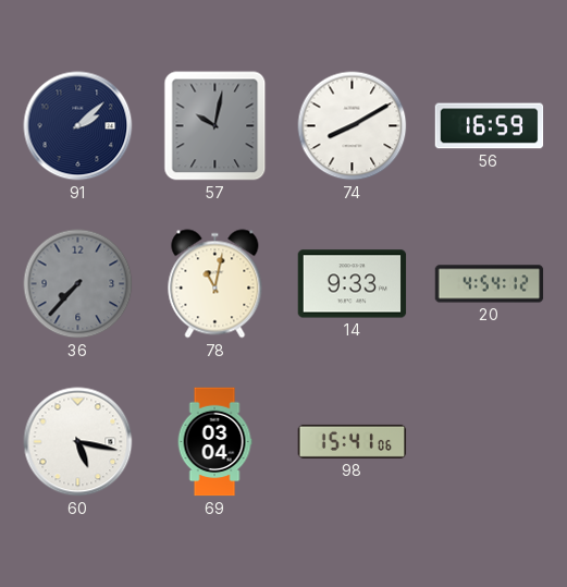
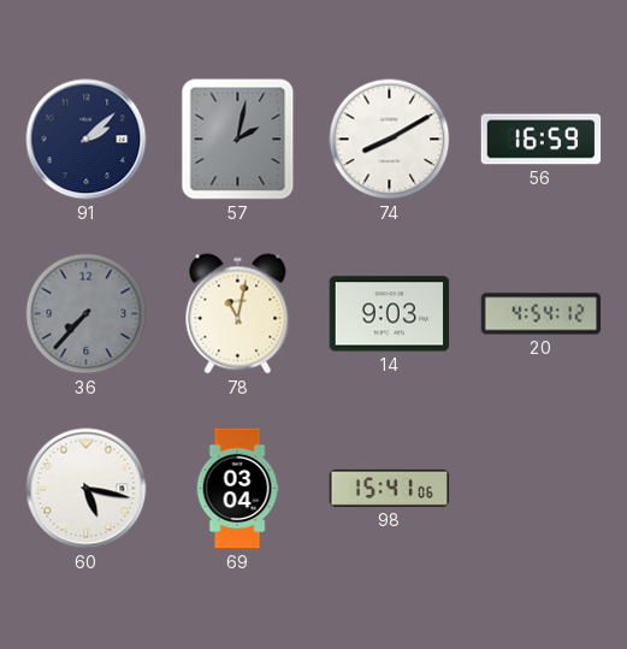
57: 10:02 -> 2:02
14: 9:33 -> 9:03
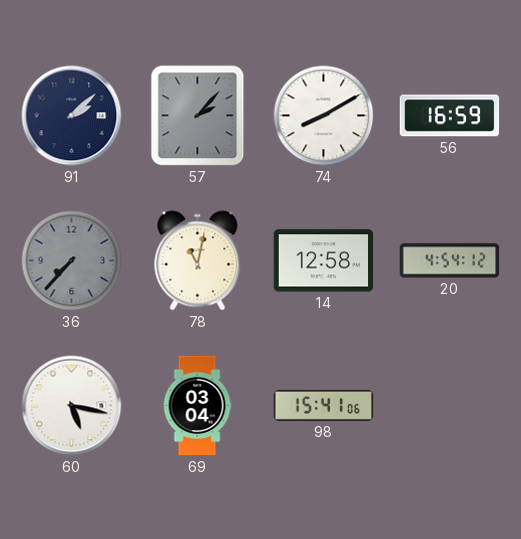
57: 2:02 -> 2:07
14: 9:03 -> 12:58
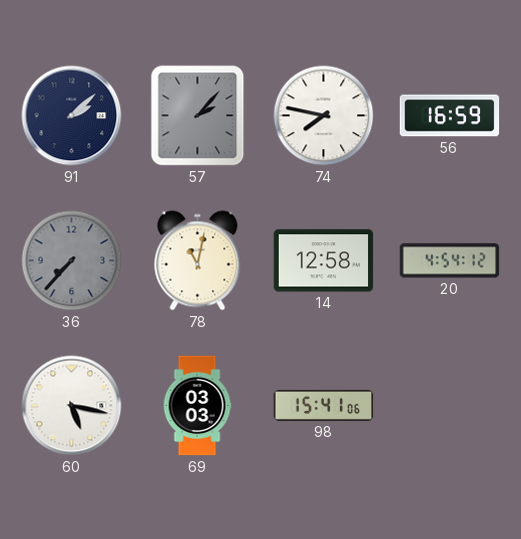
74: 8:10 -> 7:47
69: 03:04 -> 03:03
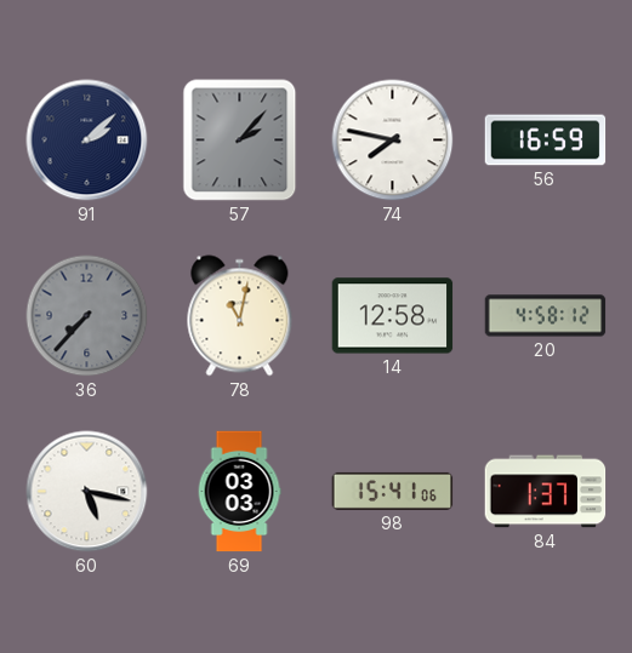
20: 4:54 -> 4:58
84: none -> 1:37
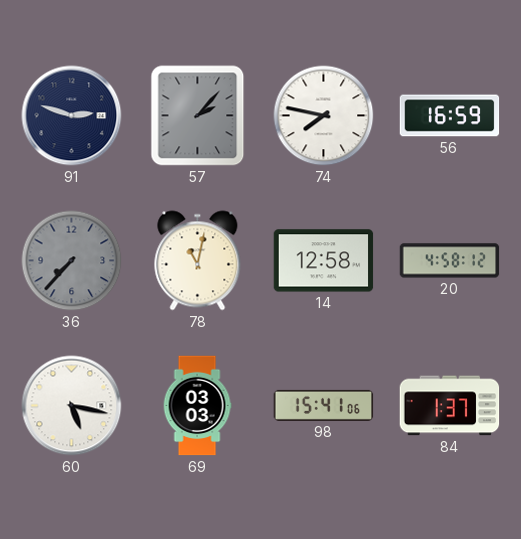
91: 2:08 -> 2:48
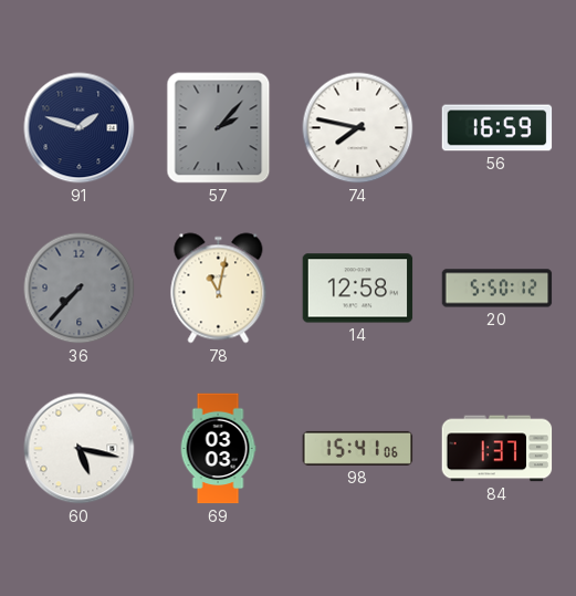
91: 2:48 -> 1:48
20: 4:58 -> 5:50
